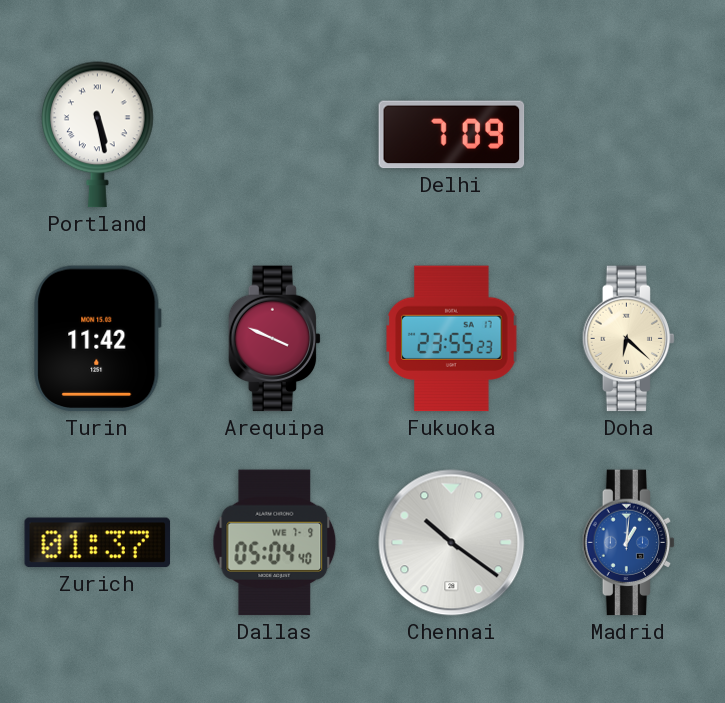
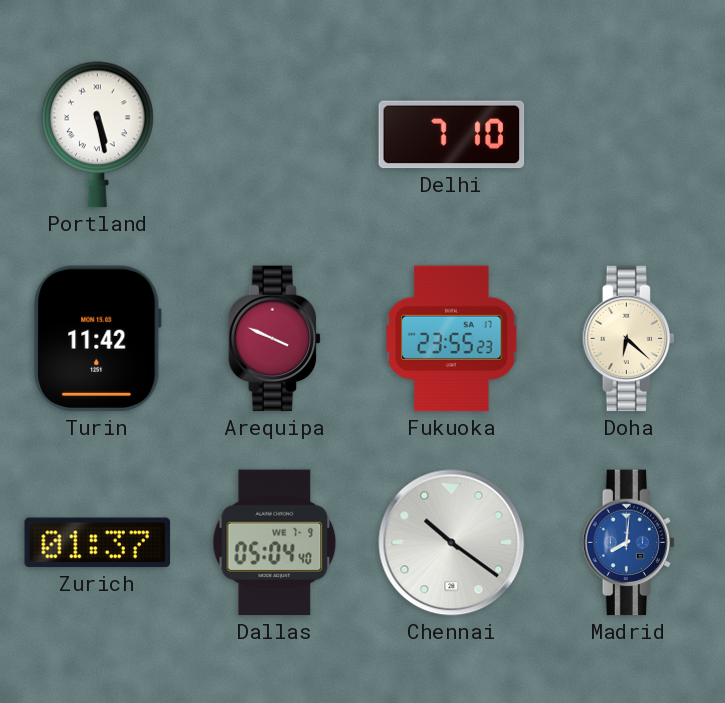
Delhi: 7:09 -> 7:10
Madrid: 1:01 -> 8:01
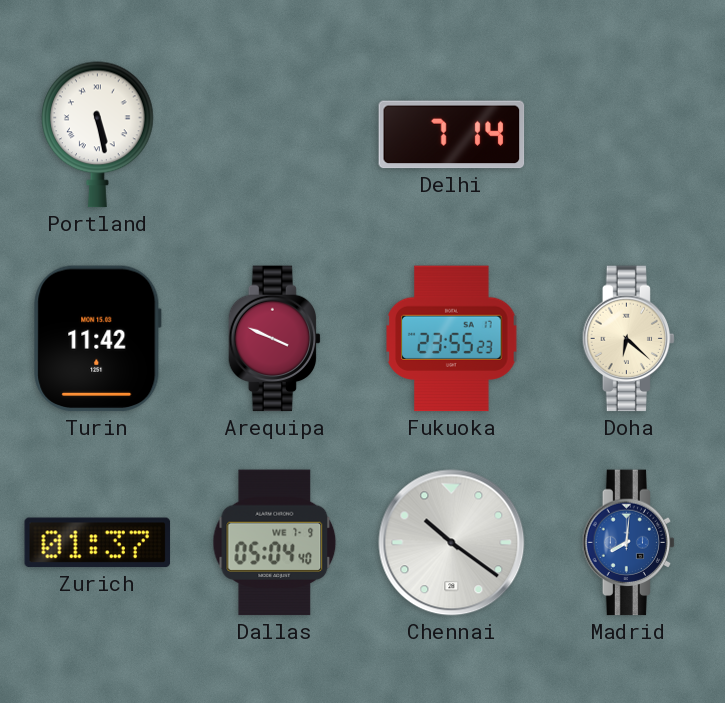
Delhi: 7:10 -> 7:14
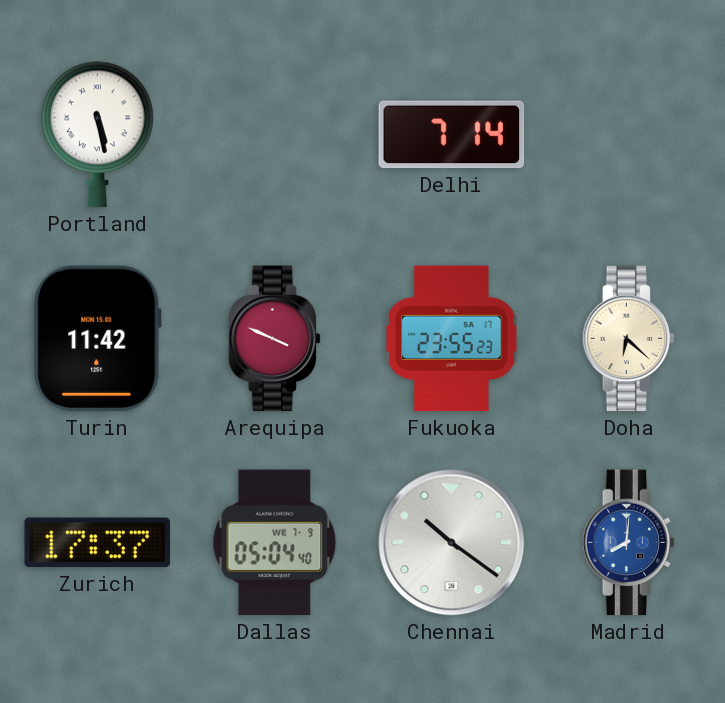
Zurich: 01:37 -> 17:37
